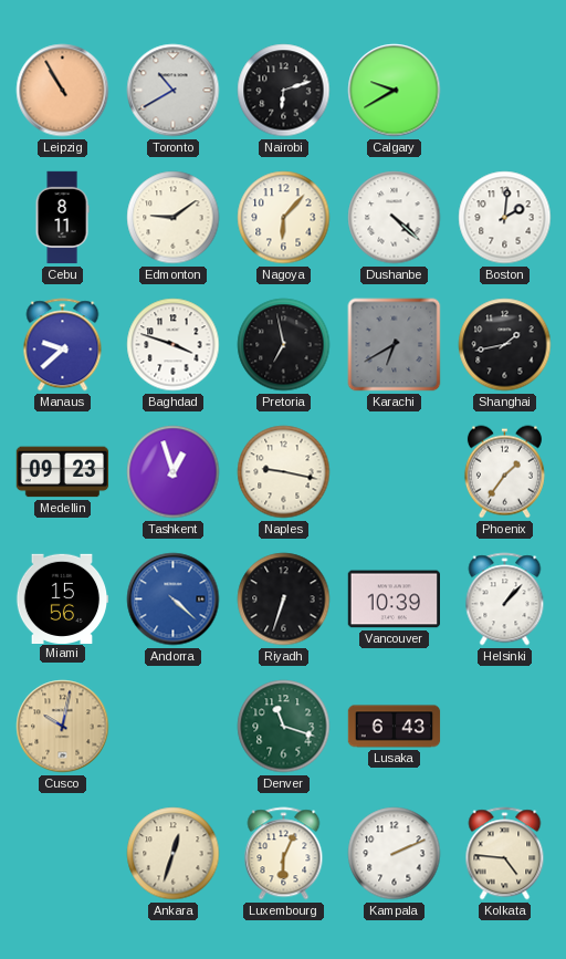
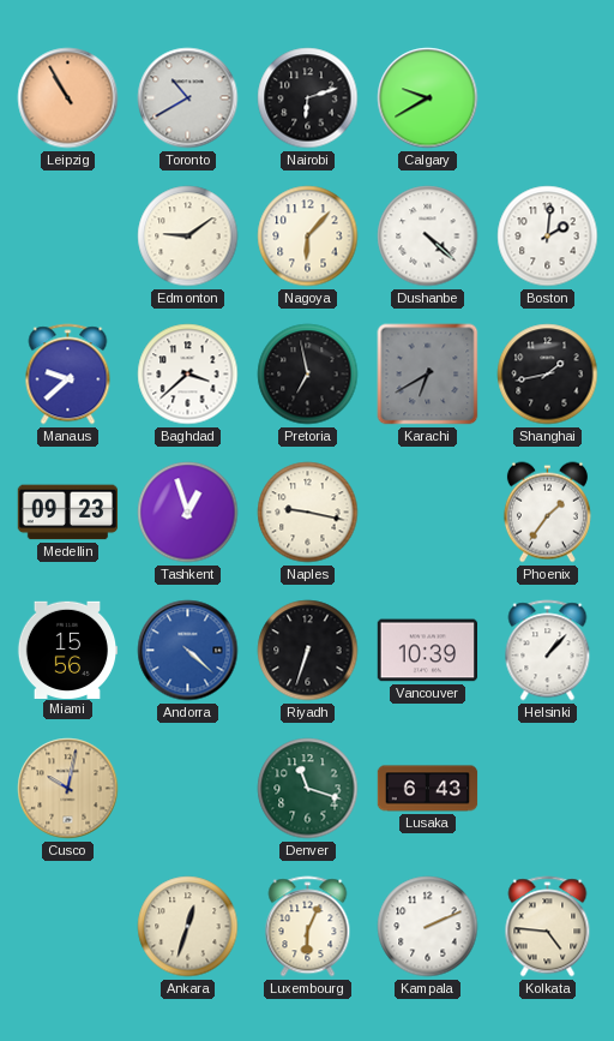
Cebu: 8:11 -> none
Baghdad: 3:48 -> 3:38
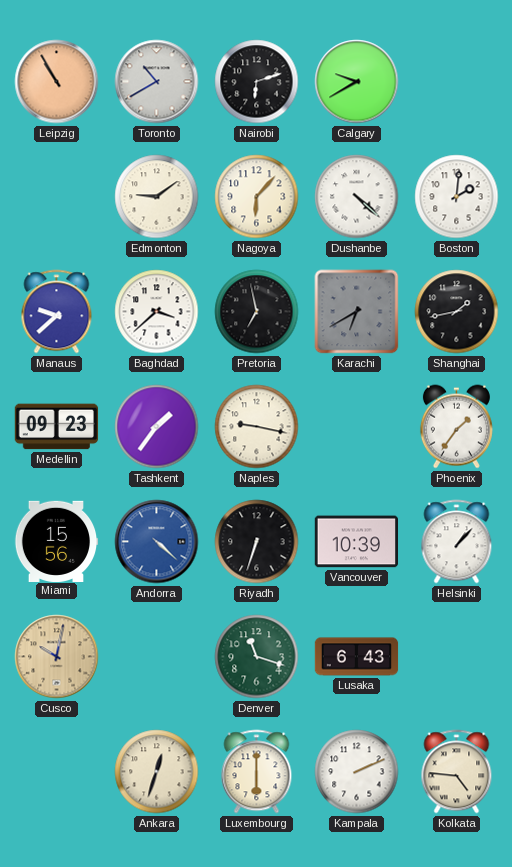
Tashkent: 12:57 -> 1:36
Luxembourg: 6:04 -> 6:00
